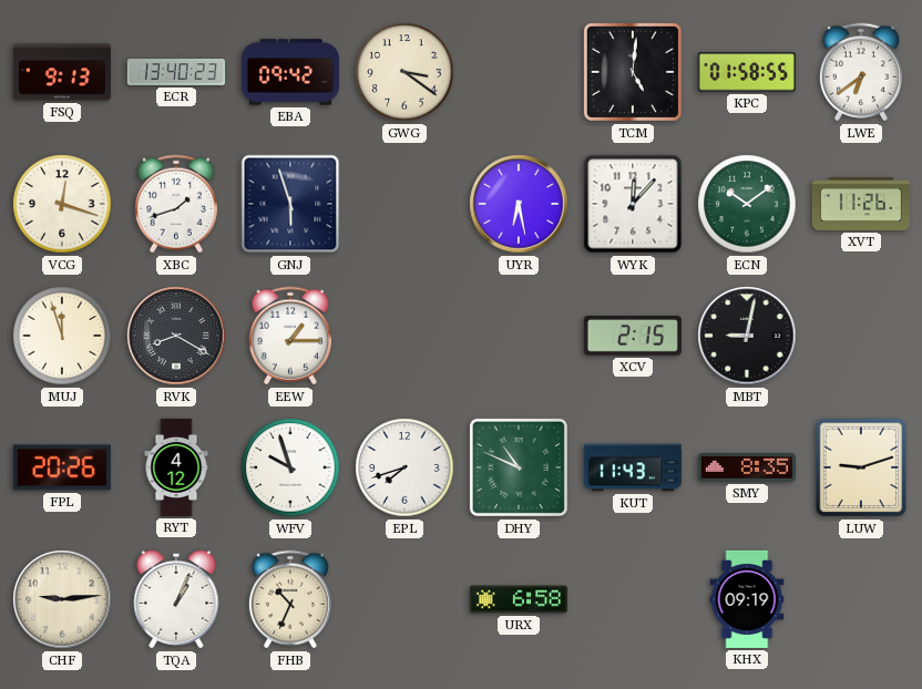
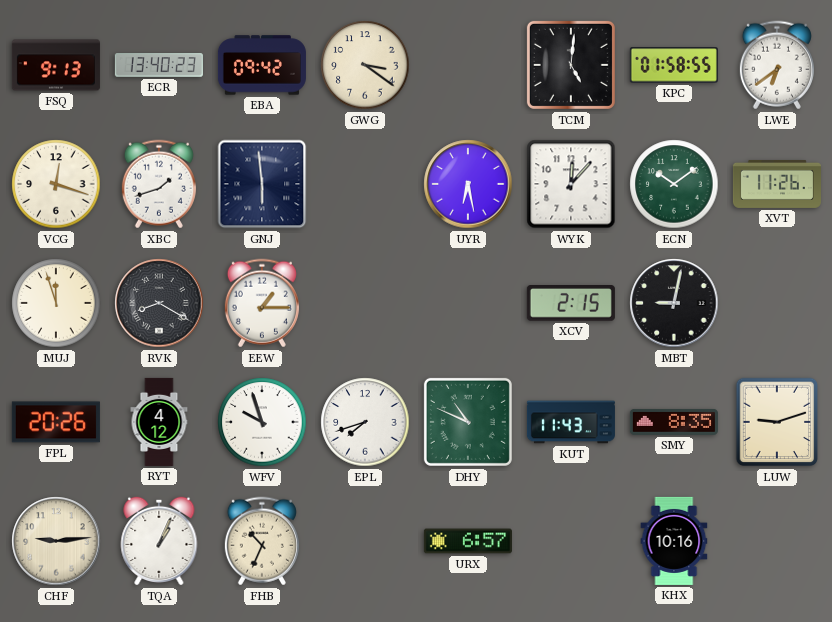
GNJ: 5:57 -> 5:59
URX: 6:58 -> 6:57
KHX: 09:19 -> 10:16
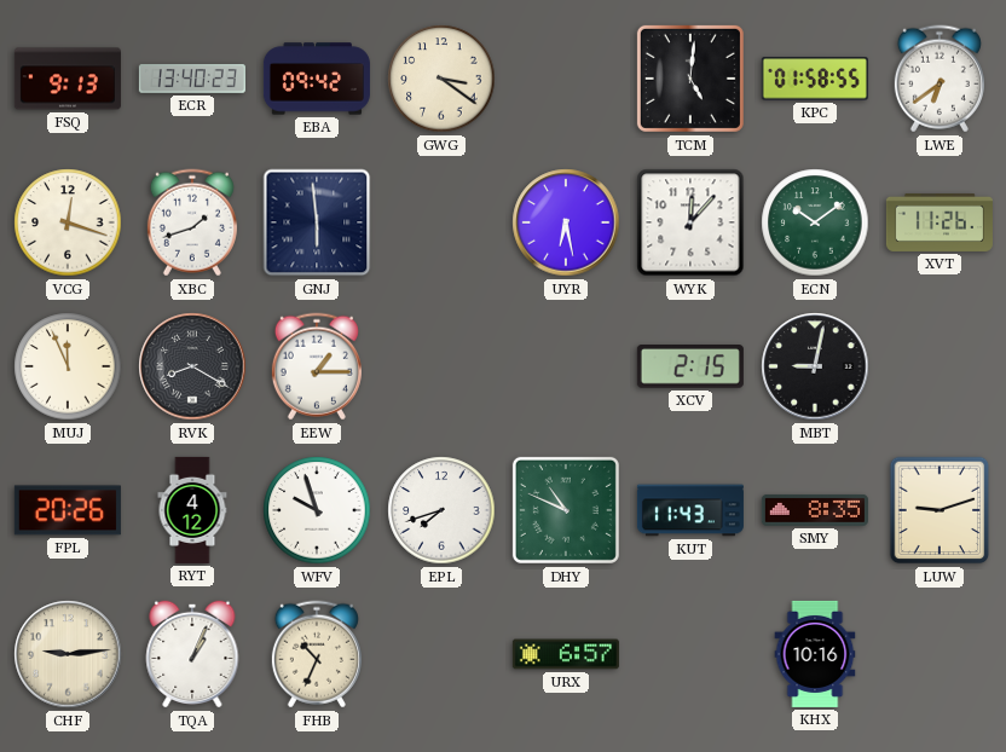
MUJ: 11:57 -> 11:56
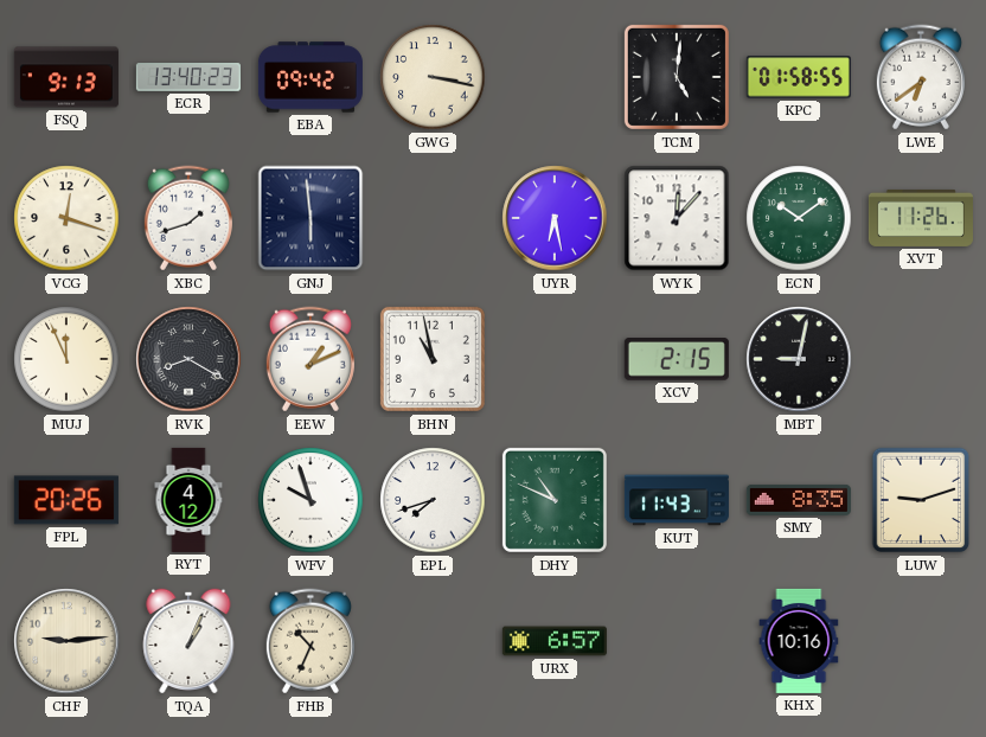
GWG: 3:21 -> 3:17
EEW: 1:15 -> 1:11
BHN: none -> 10:58
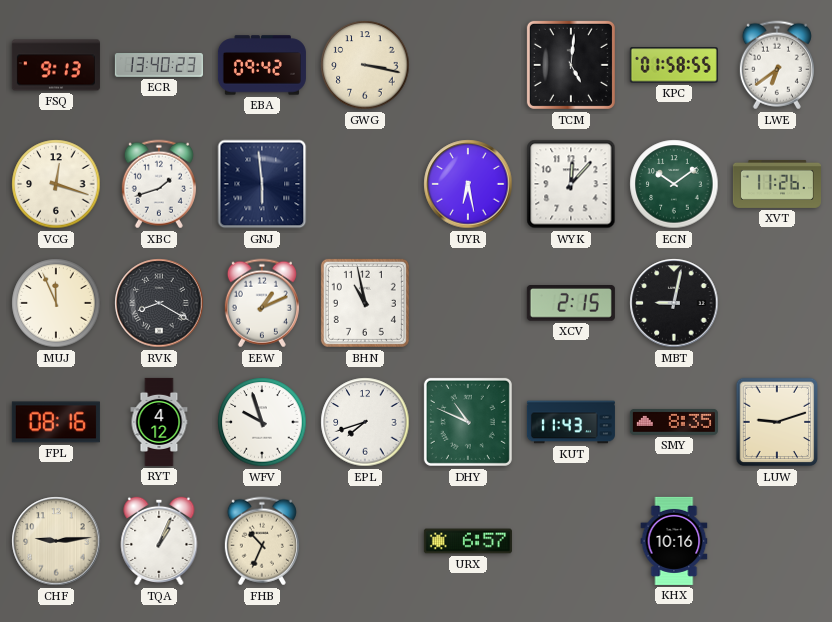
FPL: 20:26 -> 08:16
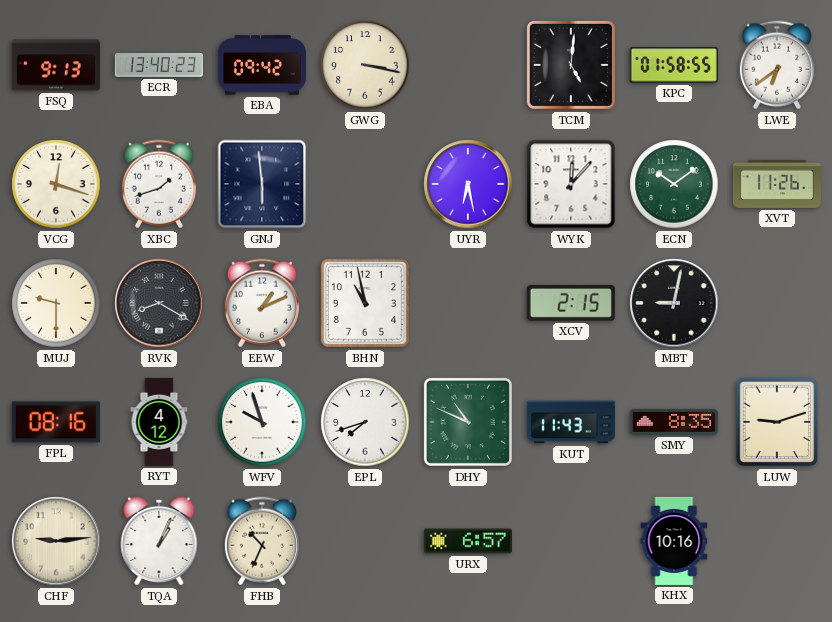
MUJ: 11:56 -> 9:30
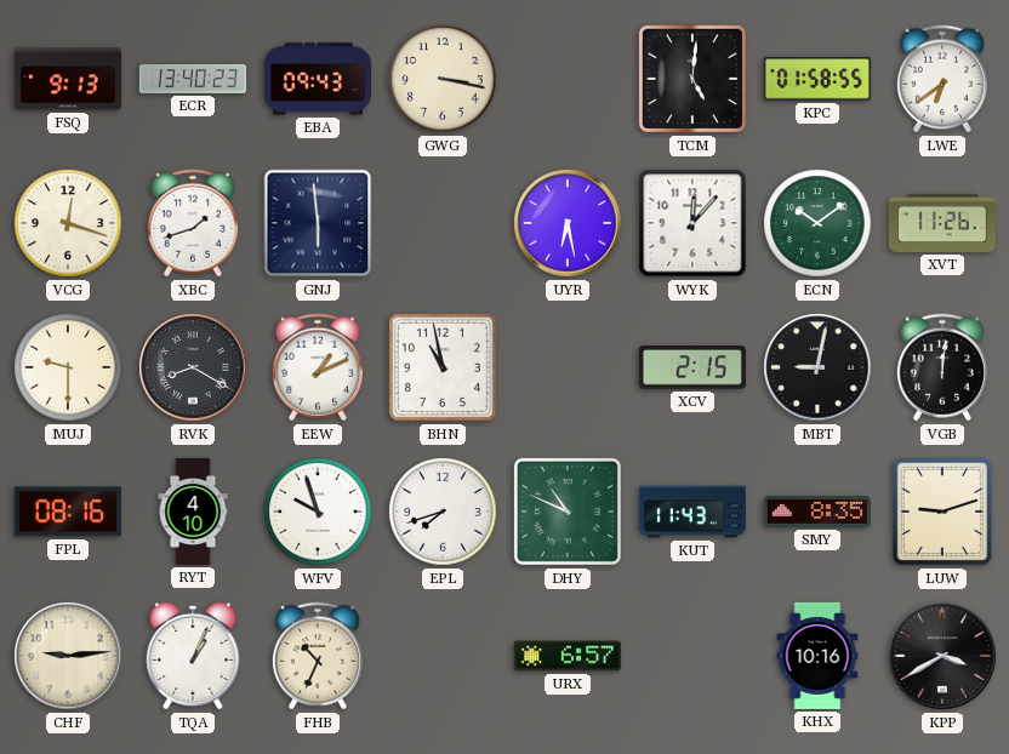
EBA: 09:42 -> 09:43
VGB: none -> 12:01
RYT: 4:12 -> 4:10
KPP: none -> 3:40
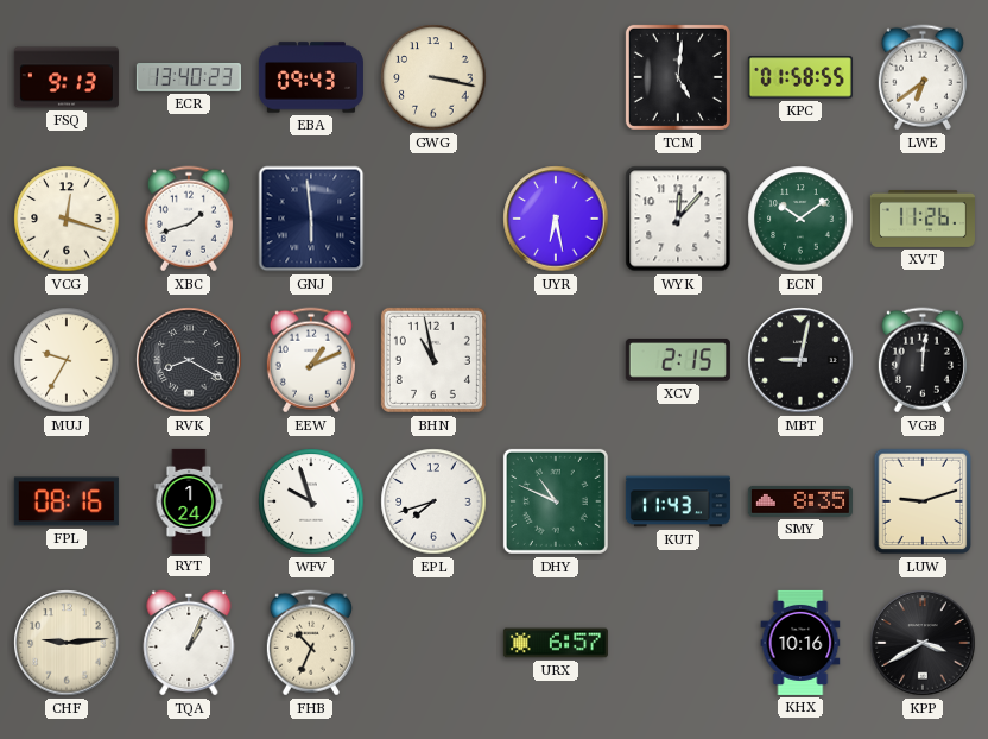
MUJ: 9:30 -> 9:35
RYT: 4:10 -> 1:24
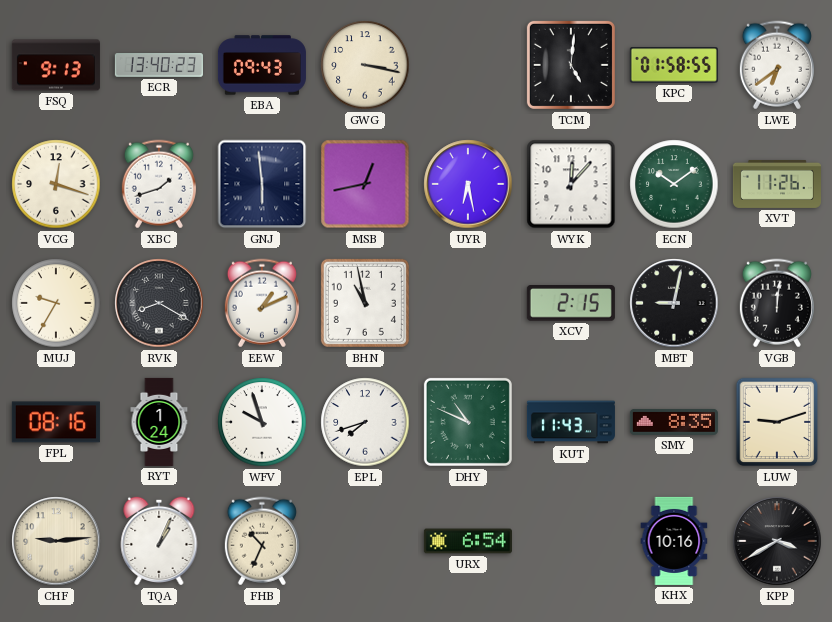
MSB: none -> 12:43
URX: 6:57 -> 6:54
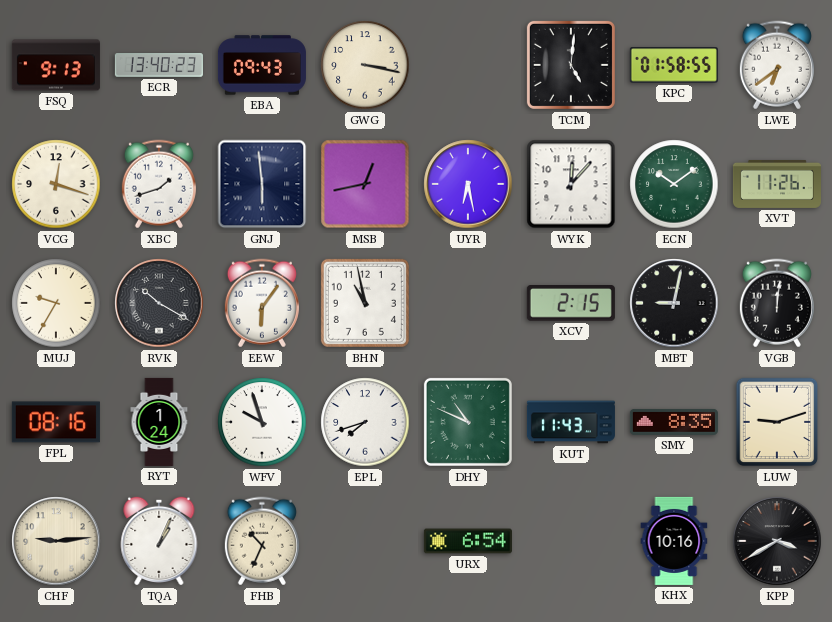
RVK: 8:20 -> 10:20
EEW: 1:11 -> 6:06
